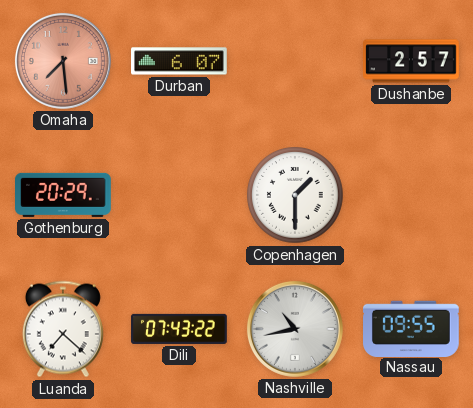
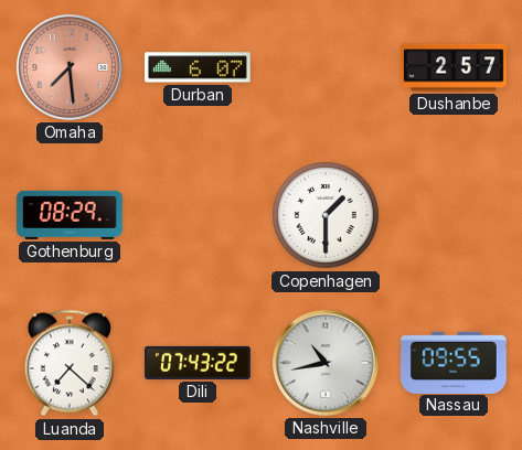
Gothenburg: 20:29 -> 08:29
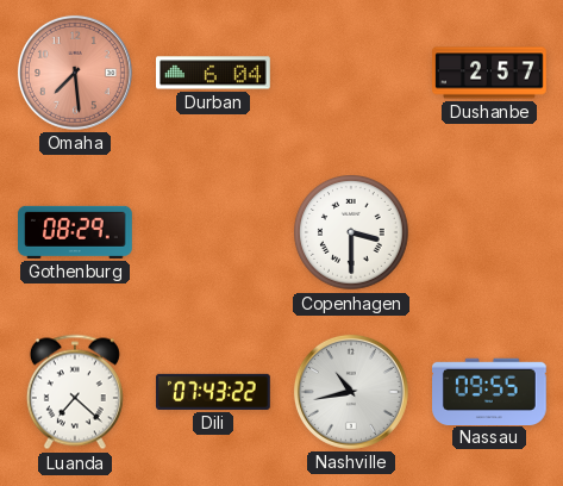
Durban: 6:07 -> 6:04
Copenhagen: 1:30 -> 3:30
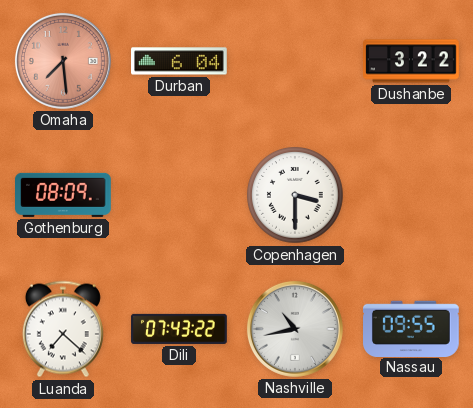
Dushanbe: 2:57 -> 3:22
Gothenburg: 08:29 -> 08:09
